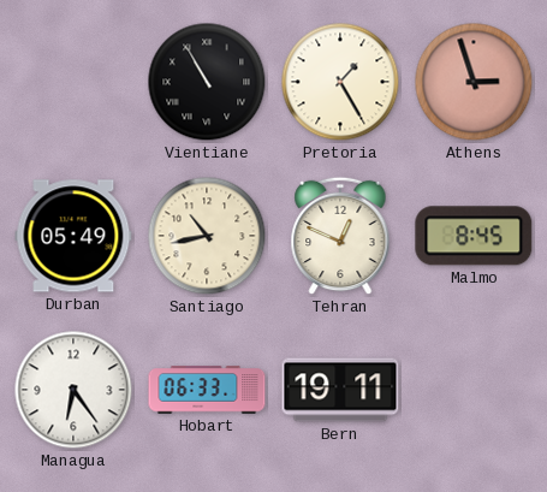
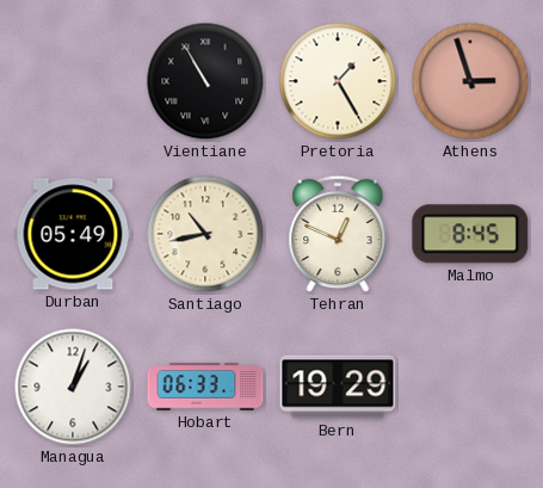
Managua: 6:24 -> 1:03
Bern: 19:11 -> 19:29
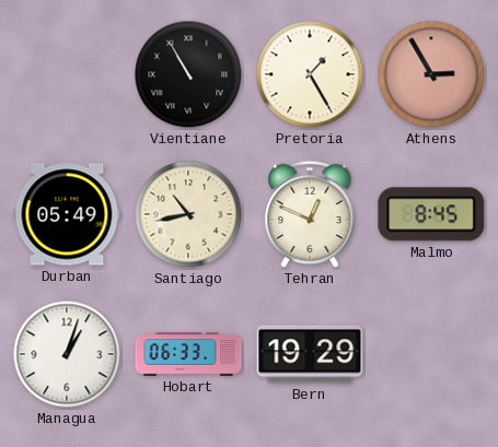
Athens: 2:57 -> 2:55
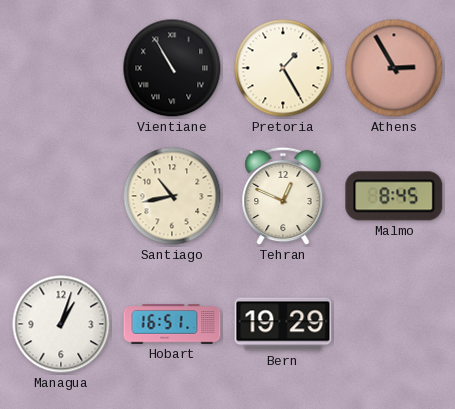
Durban: 05:49 -> none
Hobart: 06:33 -> 16:51
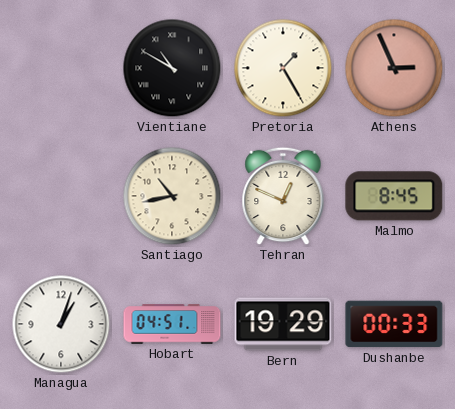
Vientiane: 10:55 -> 10:50
Athens: 2:55 -> 2:56
Hobart: 16:51 -> 04:51
Dushanbe: none -> 00:33
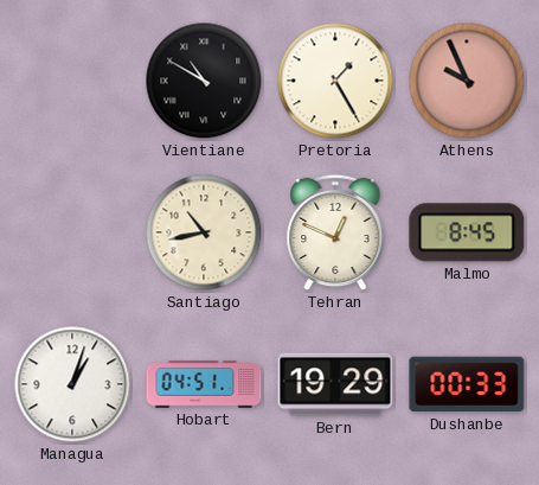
Athens: 2:56 -> 9:56
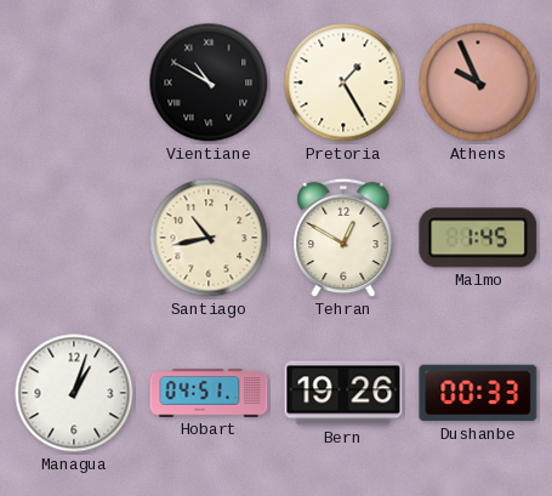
Tehran: 12:49 -> 12:50
Malmo: 8:45 -> 1:45
Bern: 19:29 -> 19:26
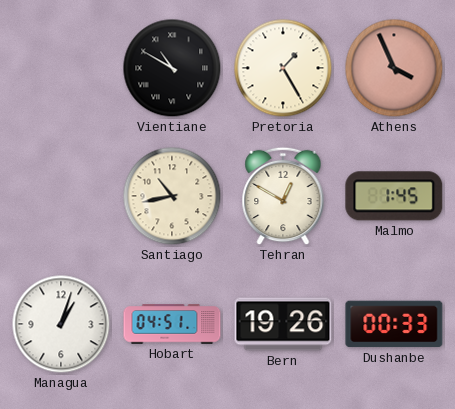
Athens: 9:56 -> 3:56
